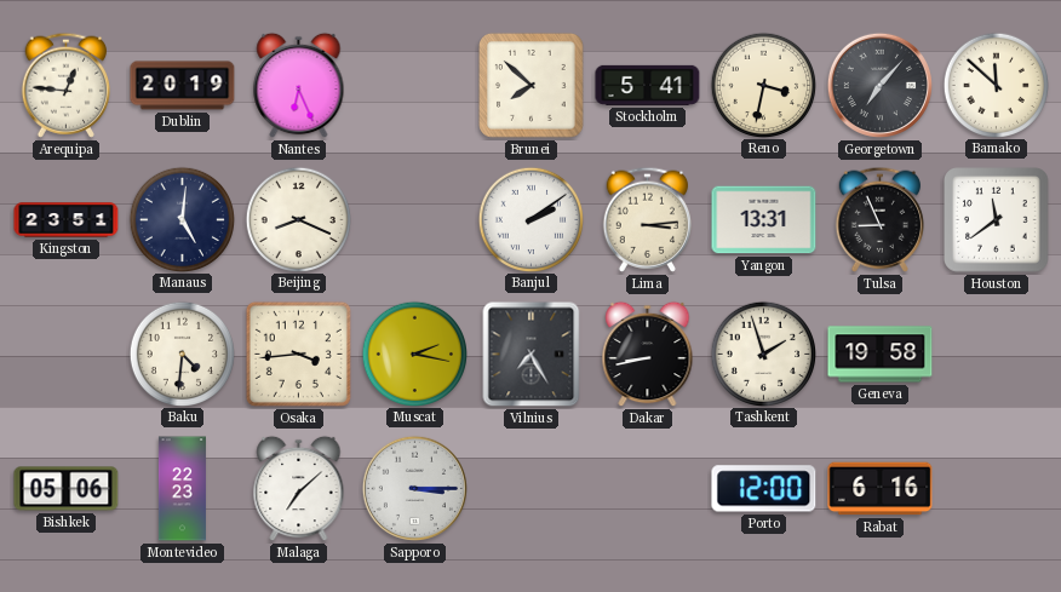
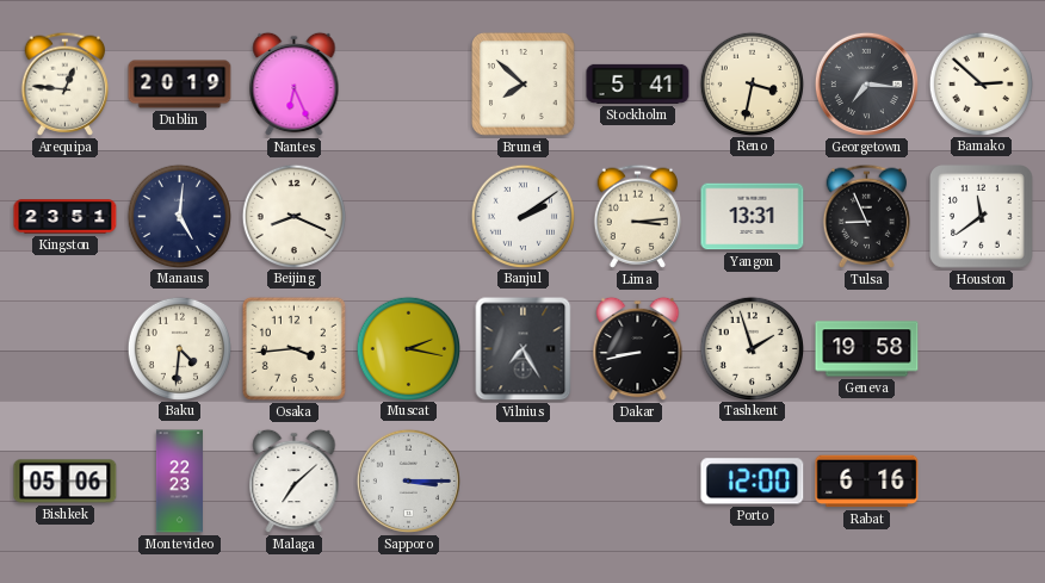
Georgetown: 7:07 -> 7:16
Bamako: 11:52 -> 2:52
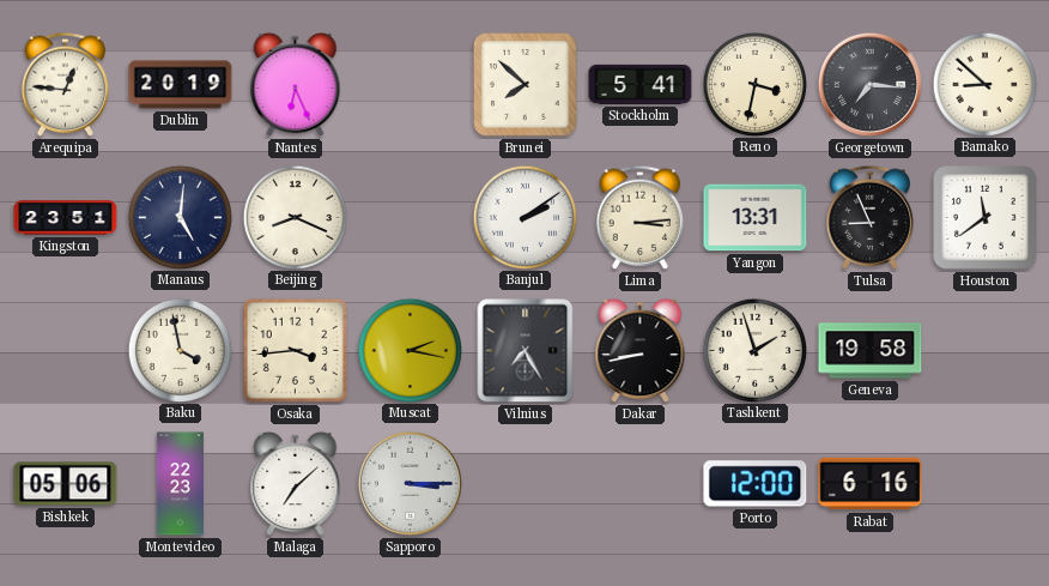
Bamako: 2:52 -> 8:52
Baku: 4:31 -> 3:58
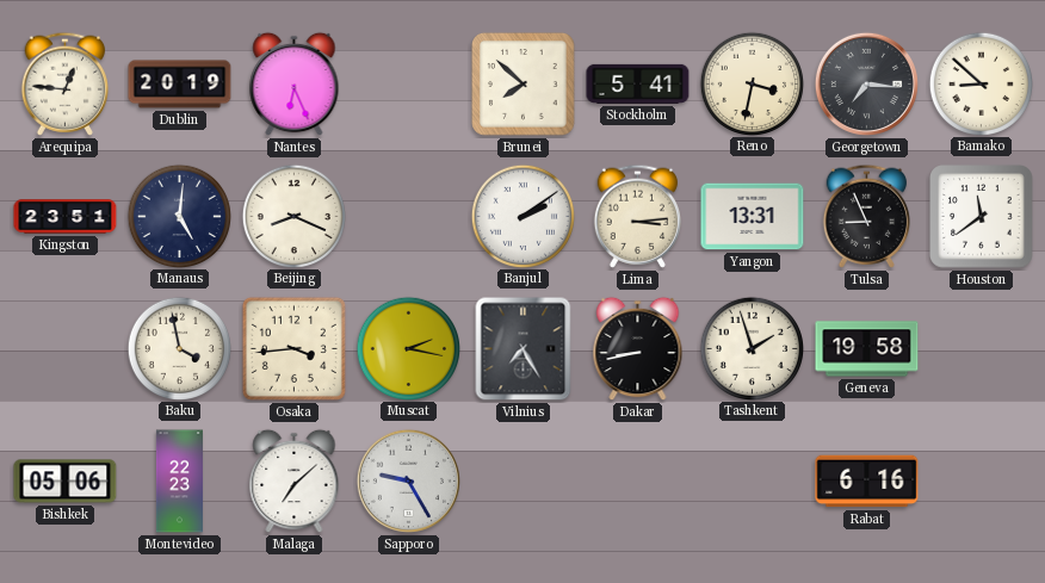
Sapporo: 3:15 -> 9:25
Porto: 12:00 -> none
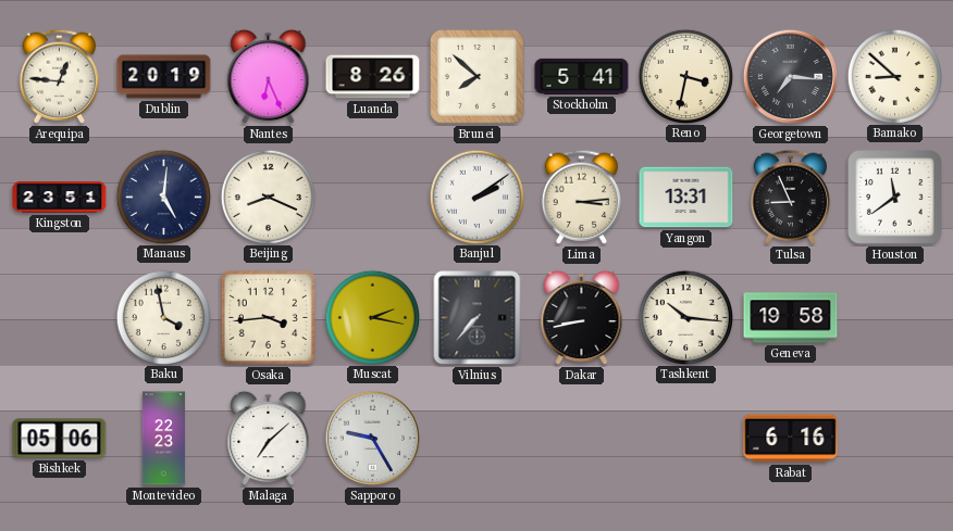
Luanda: none -> 8:26
Vilnius: 7:25 -> 7:37
Tashkent: 1:57 -> 10:16
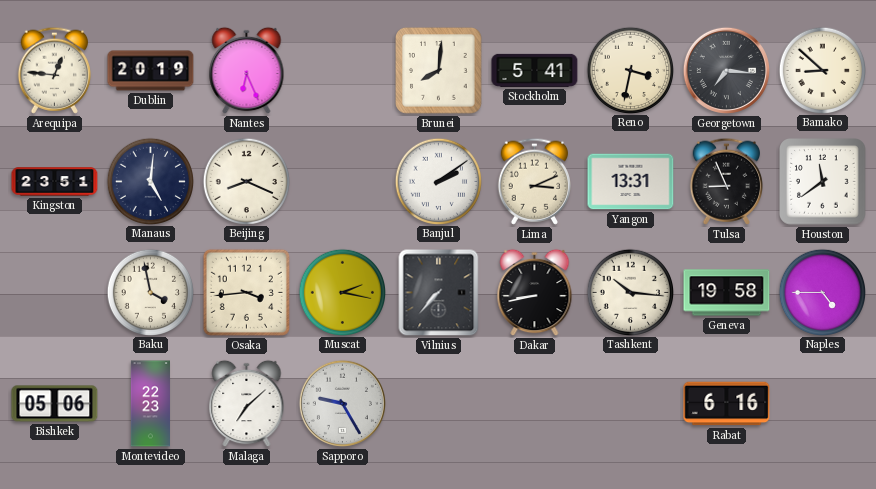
Luanda: 8:26 -> none
Brunei: 7:52 -> 8:01
Lima: 3:14 -> 3:11
Naples: none -> 4:45
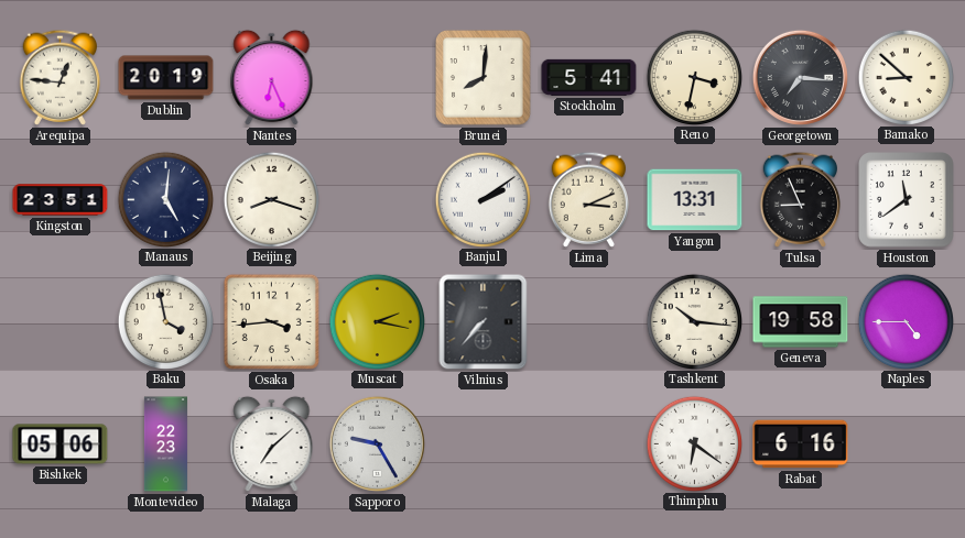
Beijing: 8:19 -> 8:18
Dakar: 8:43 -> none
Thimphu: none -> 6:21
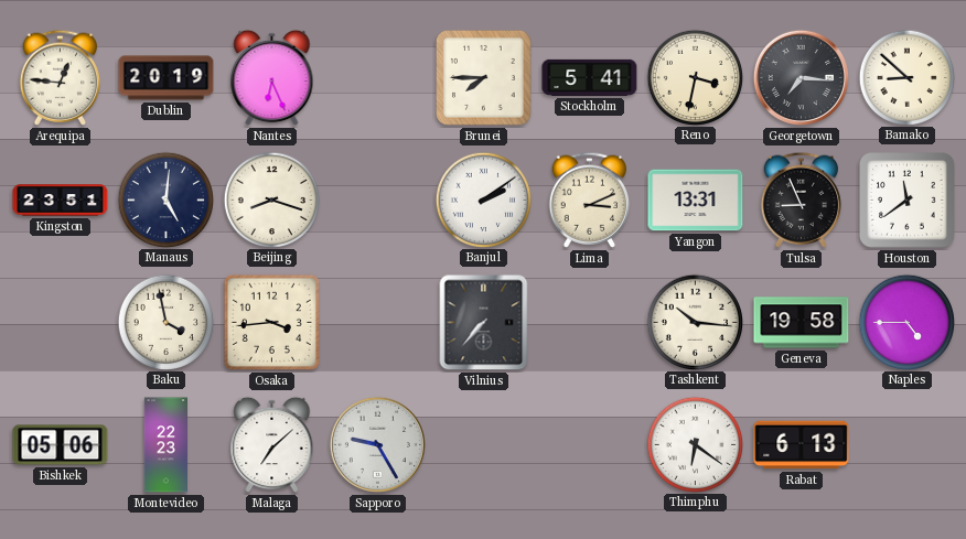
Brunei: 8:01 -> 7:45
Muscat: 2:17 -> none
Rabat: 6:16 -> 6:13
